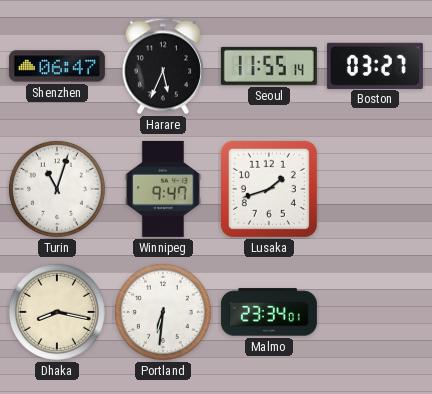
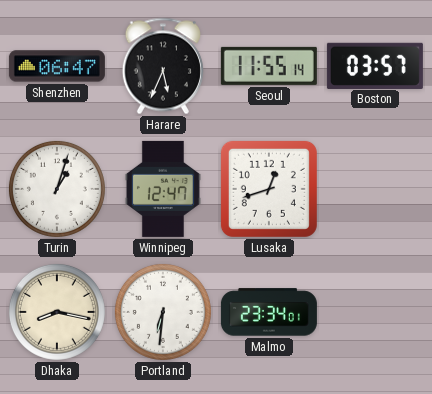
Boston: 03:27 -> 03:57
Turin: 11:03 -> 1:03
Winnipeg: 9:47 -> 12:47
Lusaka: 1:42 -> 12:42
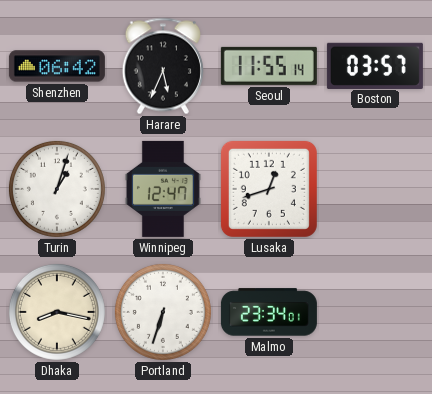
Shenzhen: 06:47 -> 06:42
Portland: 6:31 -> 6:33
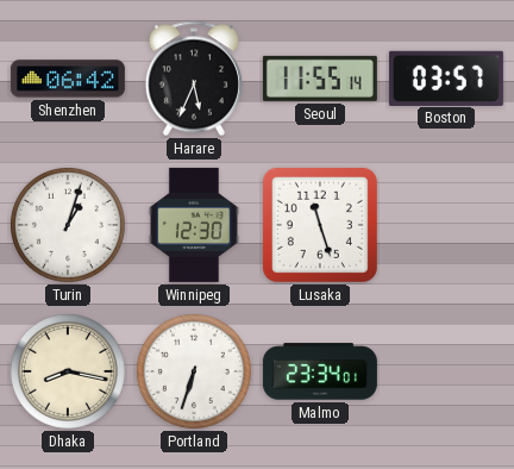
Winnipeg: 12:47 -> 12:30
Lusaka: 12:42 -> 11:27
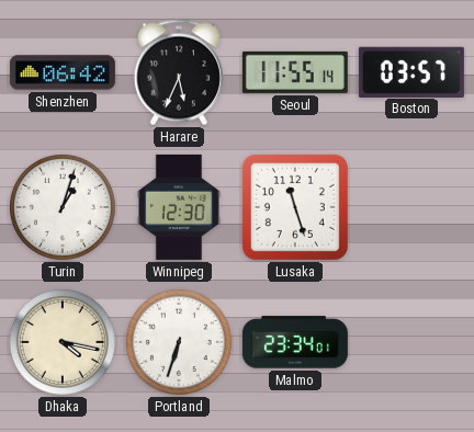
Dhaka: 8:17 -> 4:17
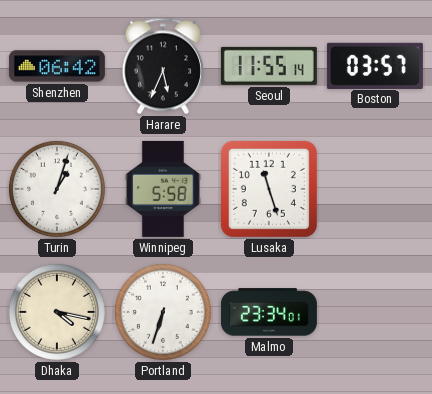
Winnipeg: 12:30 -> 5:58
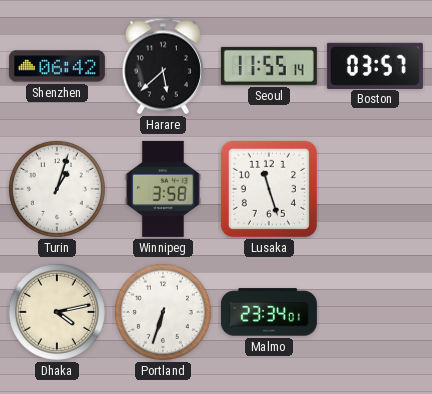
Harare: 5:34 -> 5:38
Winnipeg: 5:58 -> 3:58
Dhaka: 4:17 -> 4:13
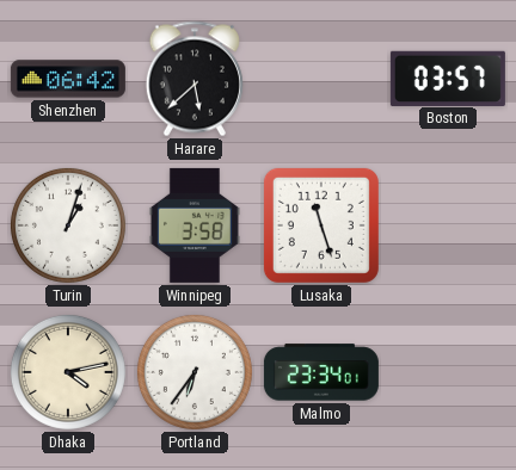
Seoul: 11:55 -> none
Portland: 6:33 -> 6:36
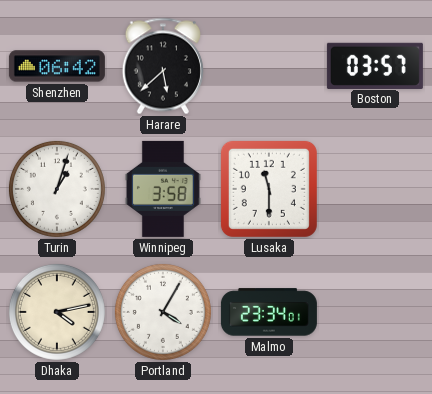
Lusaka: 11:27 -> 11:30
Portland: 6:36 -> 4:05
